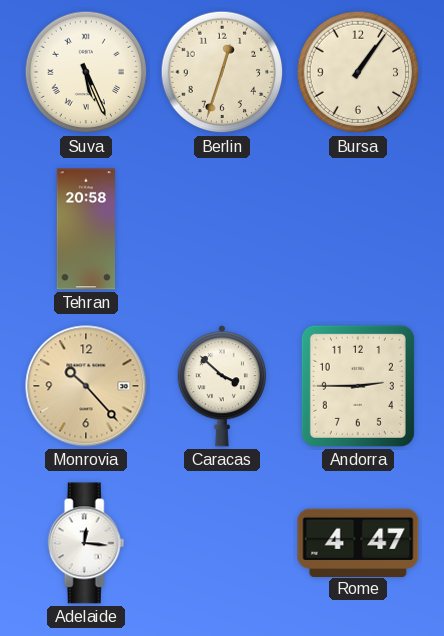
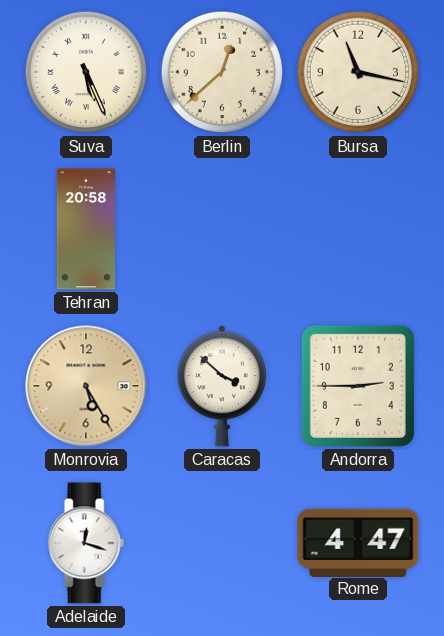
Berlin: 12:33 -> 12:38
Bursa: 1:06 -> 11:17
Monrovia: 10:23 -> 5:25
Adelaide: 12:16 -> 12:18
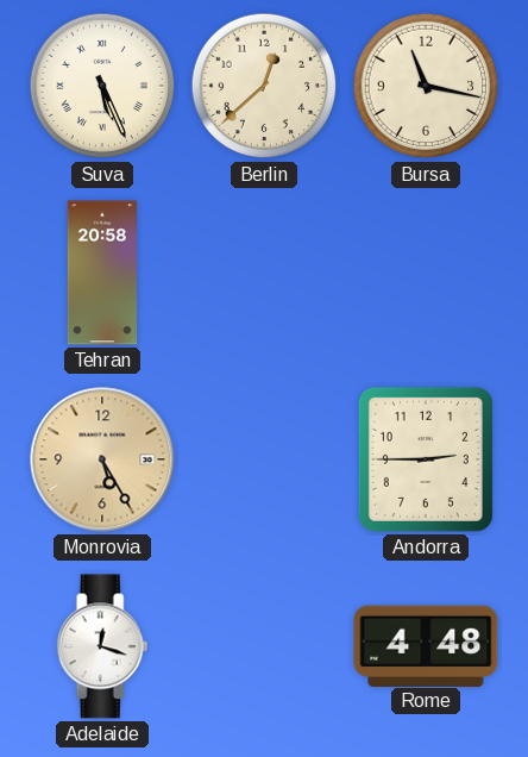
Caracas: 3:52 -> none
Rome: 4:47 -> 4:48
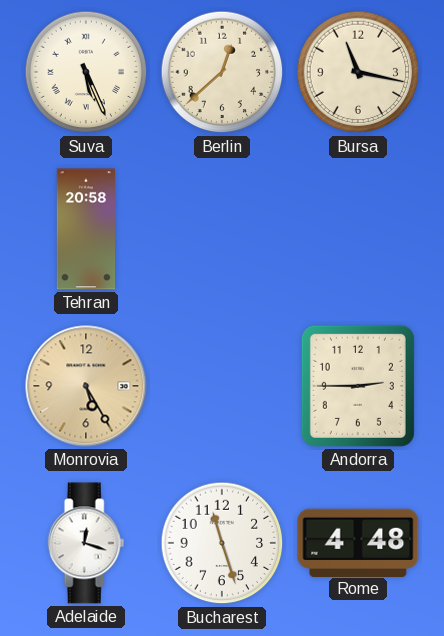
Bucharest: none -> 11:27
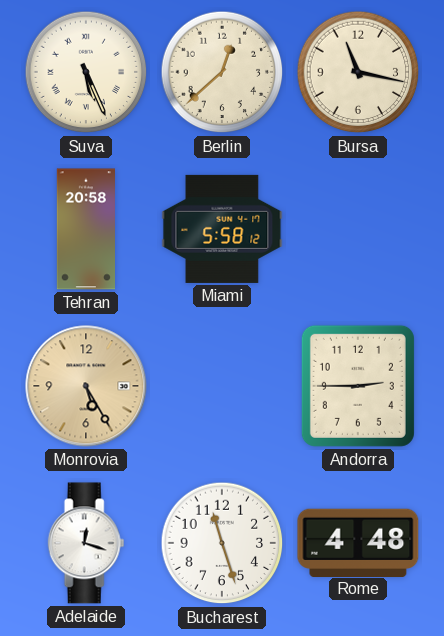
Miami: none -> 5:58
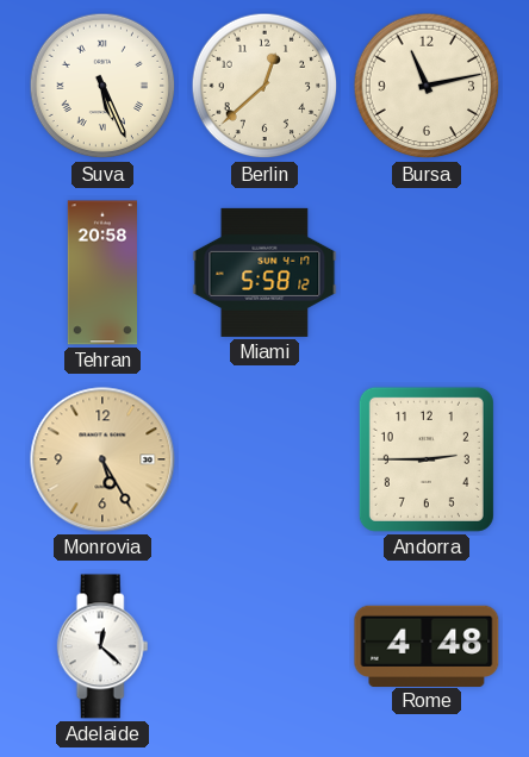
Bursa: 11:17 -> 11:13
Adelaide: 12:18 -> 12:22
Bucharest: 11:27 -> none
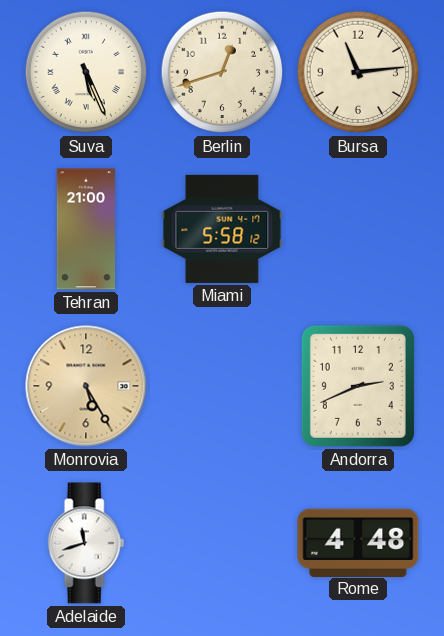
Berlin: 12:38 -> 12:42
Bursa: 11:13 -> 11:14
Tehran: 20:58 -> 21:00
Andorra: 2:45 -> 2:41
Adelaide: 12:22 -> 11:42
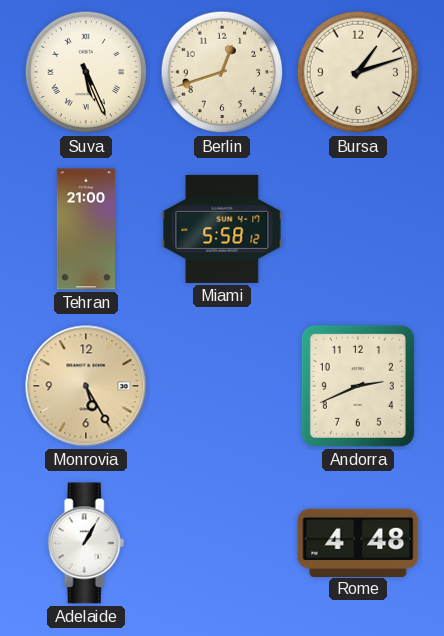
Bursa: 11:14 -> 1:12
Adelaide: 11:42 -> 1:05
